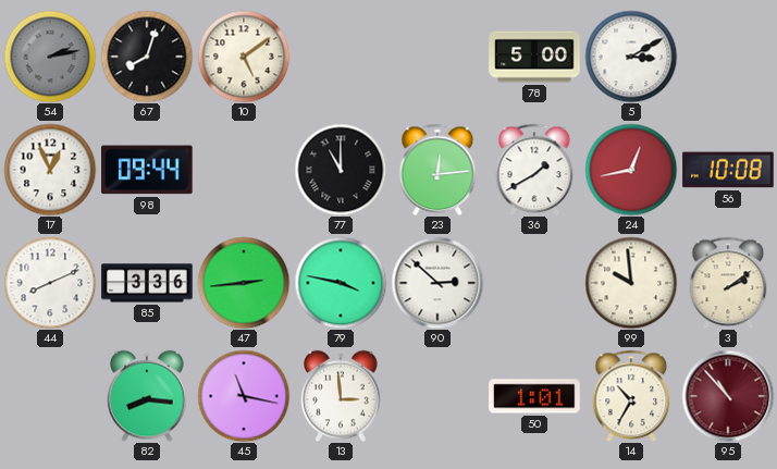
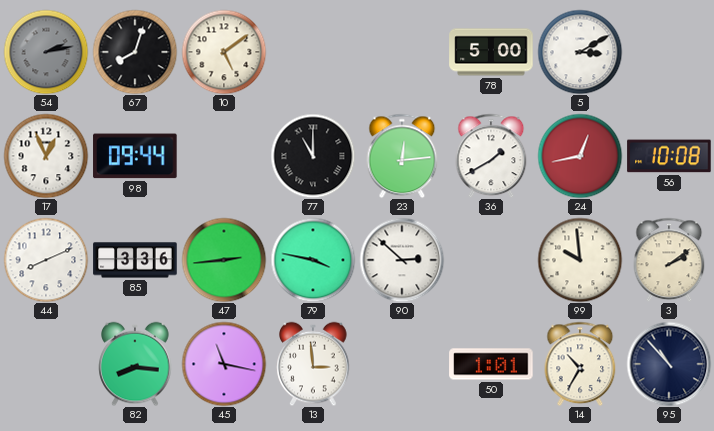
95 dial: burgundy -> navy
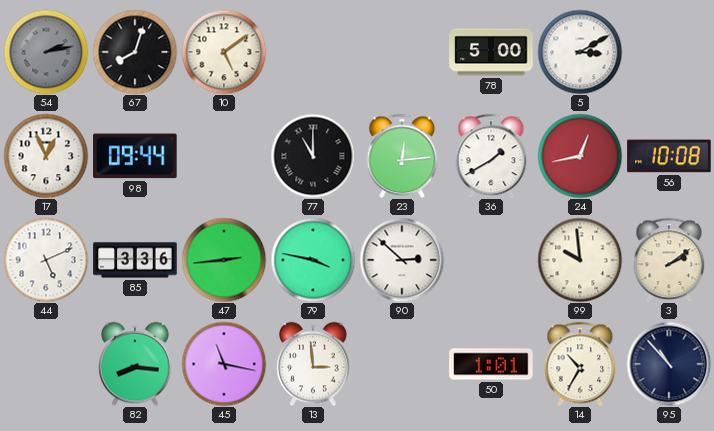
44: 8:11 -> 5:11
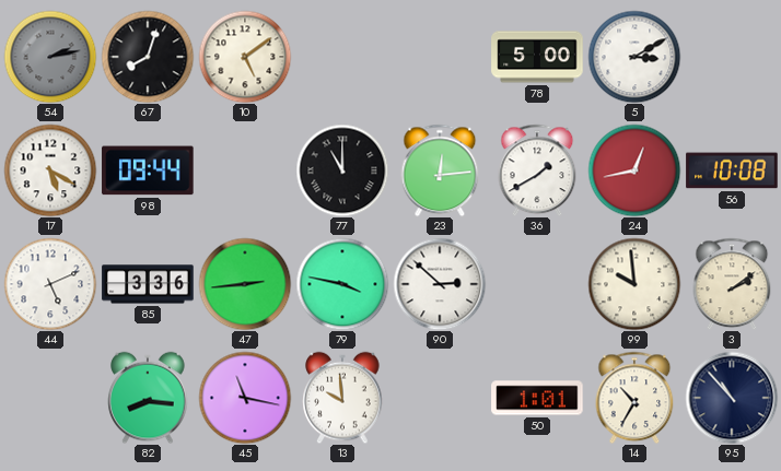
17: 12:56 -> 5:20
13: 2:59 -> 9:59
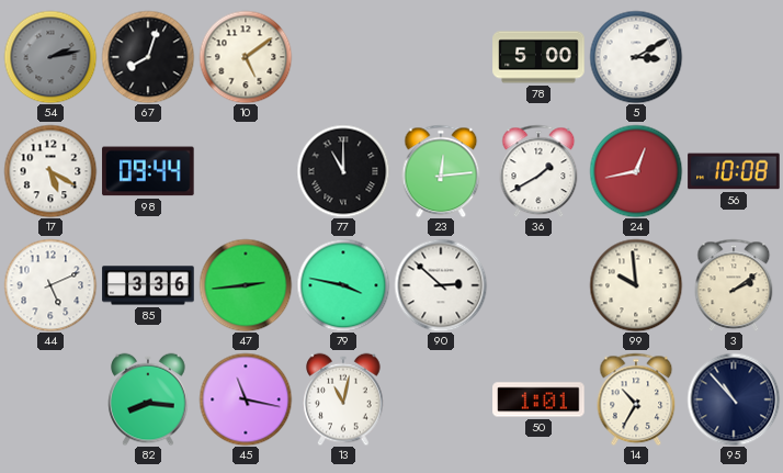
13: 9:59 -> 11:02
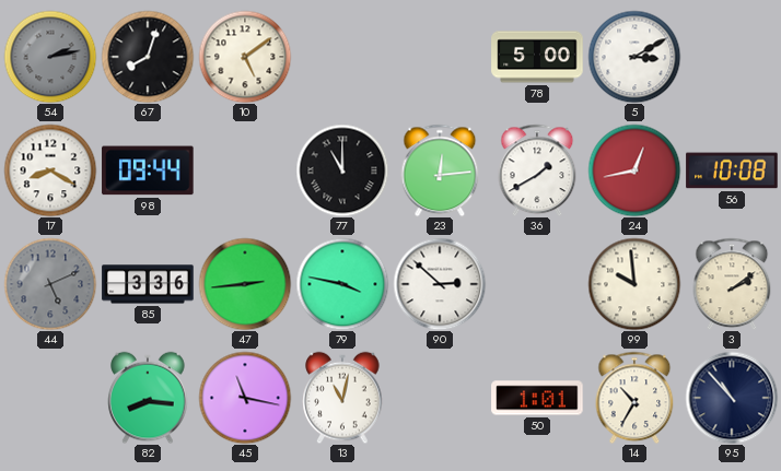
17: 5:20 -> 8:20
44 dial: white -> grey
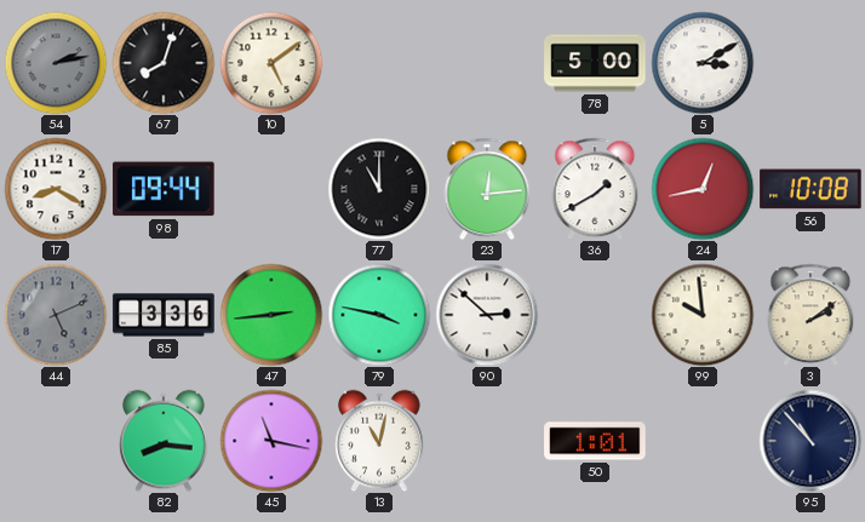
14: 10:35 -> none
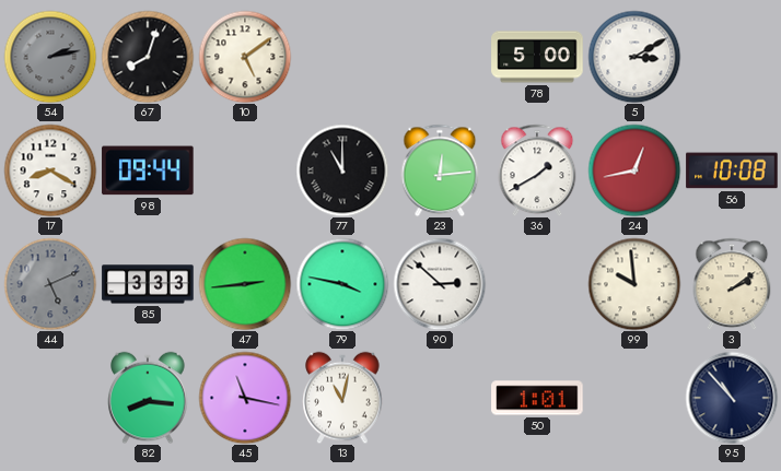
85: 3:36 -> 3:33
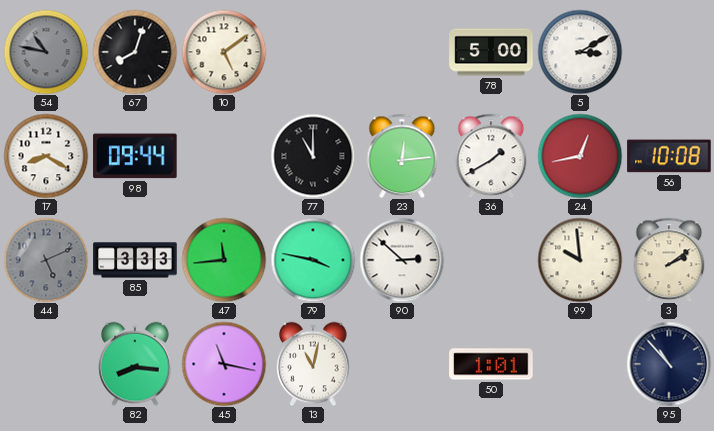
54: 2:13 -> 10:47
47: 2:44 -> 11:44
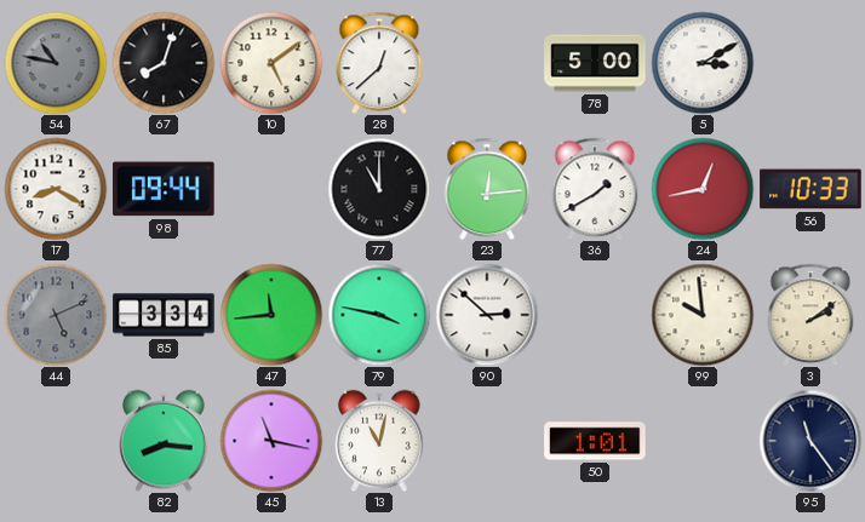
28: none -> 12:38
56: 10:08 -> 10:33
85: 3:33 -> 3:34
95: 10:53 -> 11:24
